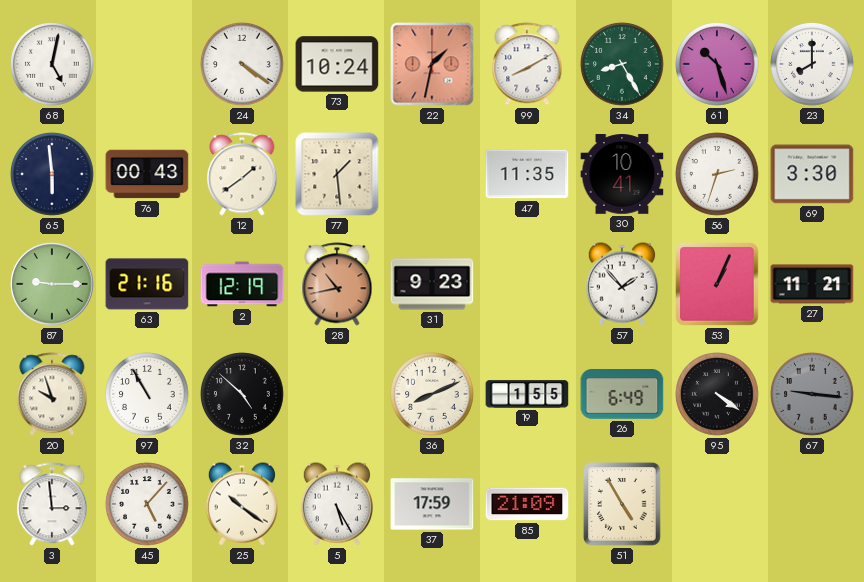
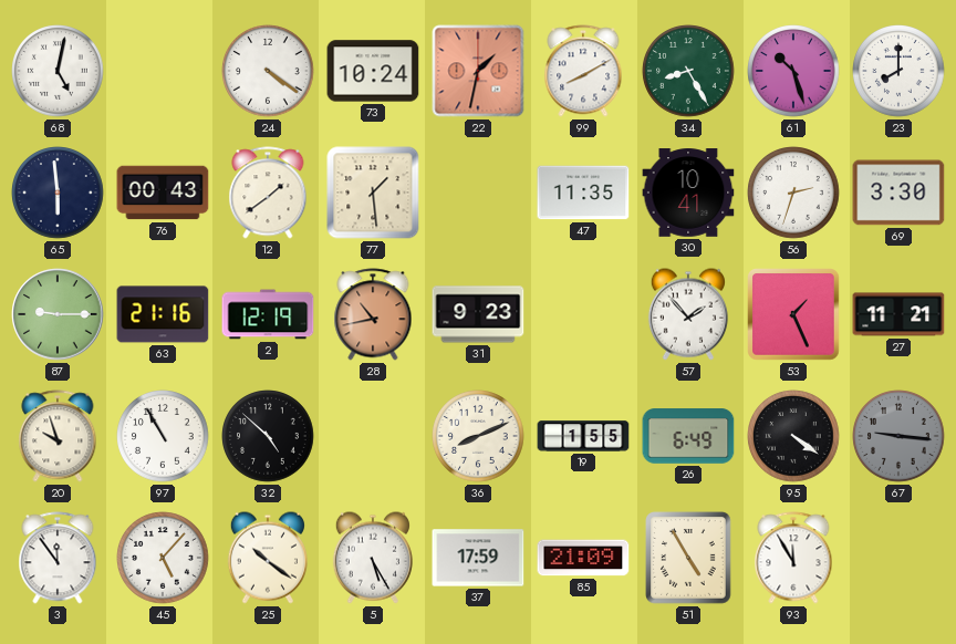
53: 1:04 -> 1:26
3: 2:59 -> 11:54
93: none -> 11:55
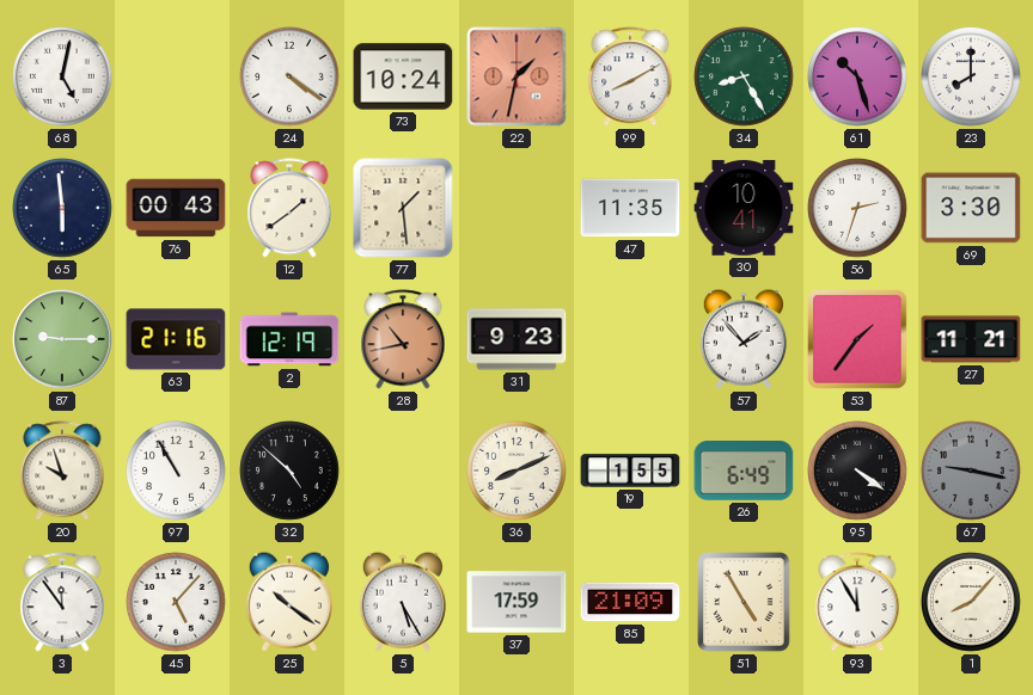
53: 1:26 -> 1:36
67: 9:16 -> 9:17
1: none -> 8:07
